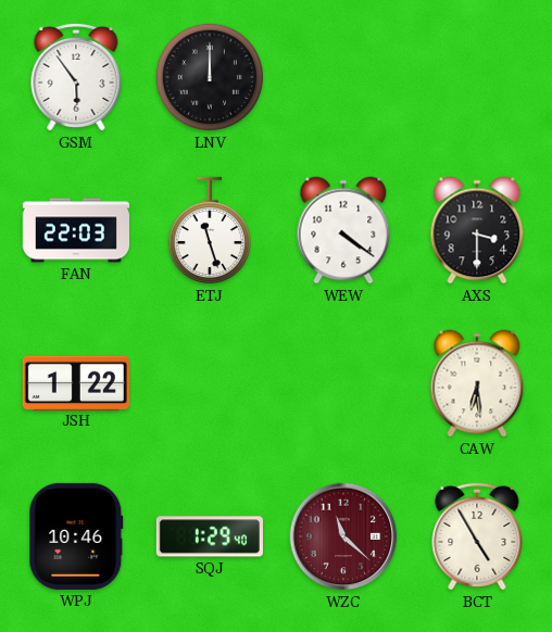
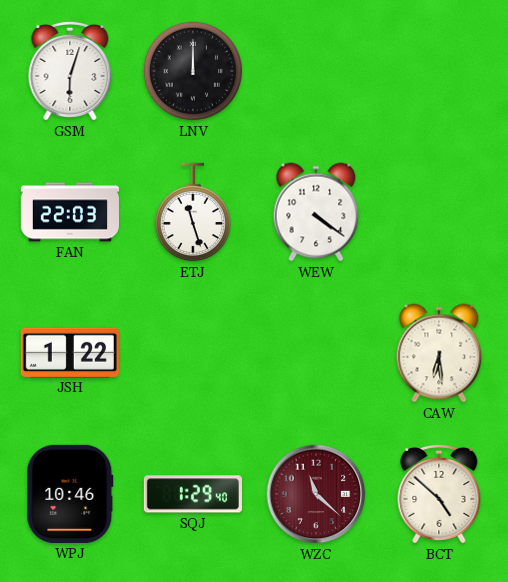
GSM: 5:54 -> 6:03
AXS: 3:30 -> none
BCT: 4:55 -> 4:52
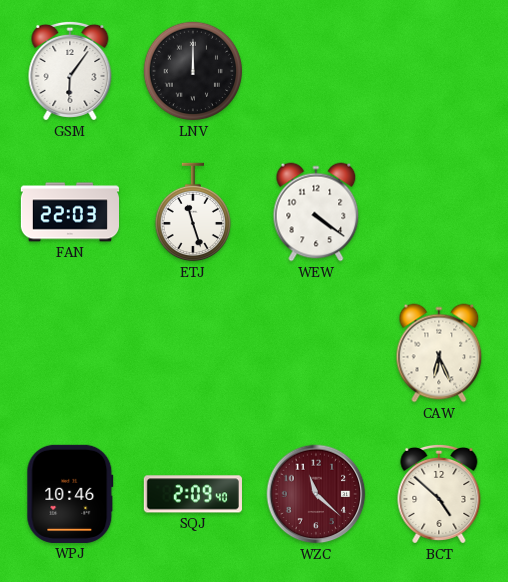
GSM: 6:03 -> 6:06
JSH: 1:22 -> none
CAW: 6:29 -> 6:26
SQJ: 1:29 -> 2:09
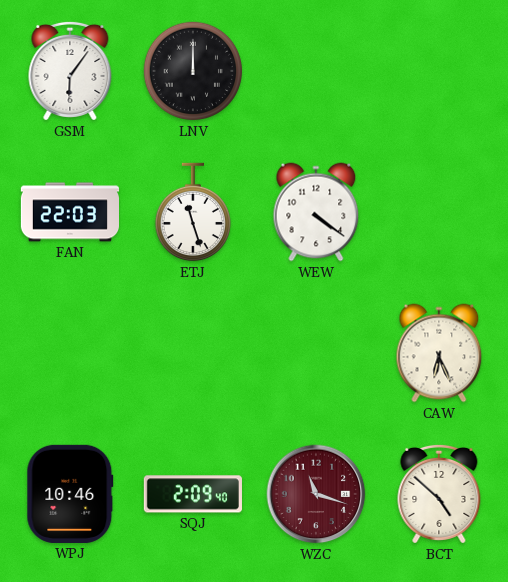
WZC: 11:22 -> 11:18
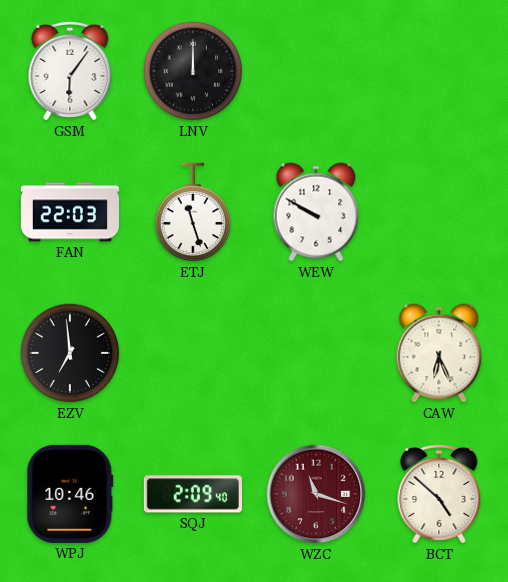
WEW: 4:21 -> 9:50
EZV: none -> 6:59
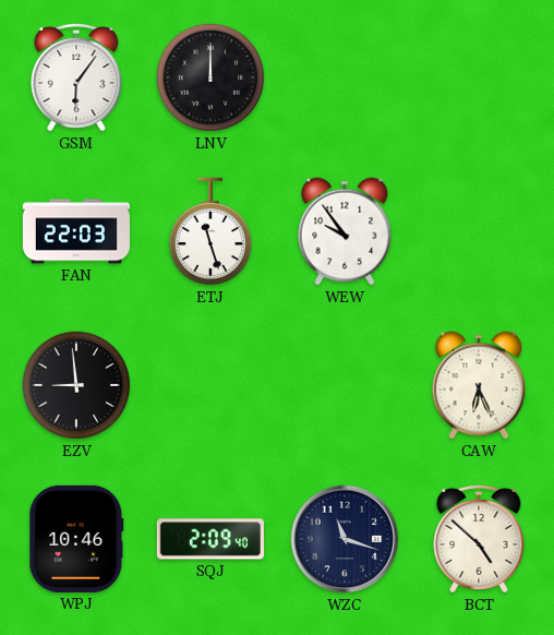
WEW: 9:50 -> 9:54
EZV: 6:59 -> 8:59
WZC dial: burgundy -> navy
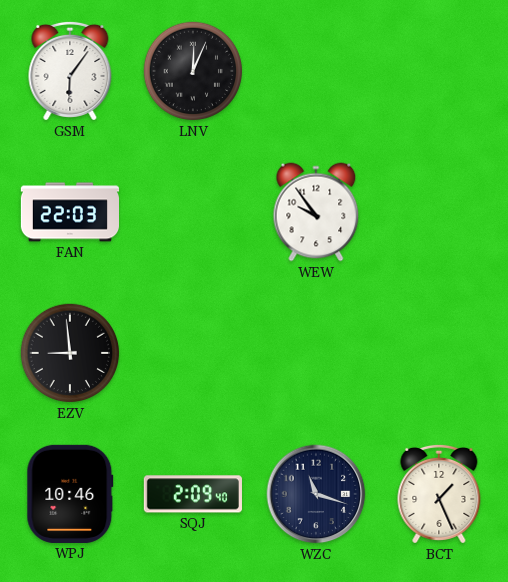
LNV: 12:00 -> 12:04
ETJ: 11:27 -> none
CAW: 6:26 -> none
BCT: 4:52 -> 1:26
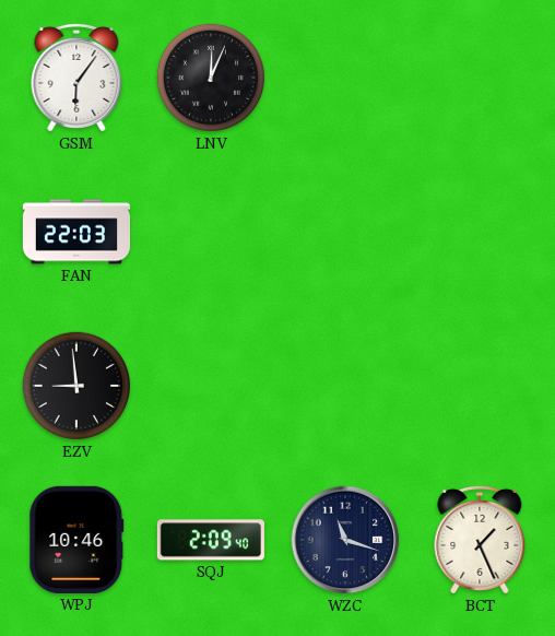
WEW: 9:54 -> none
